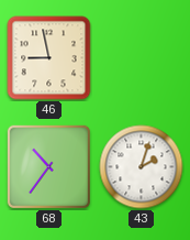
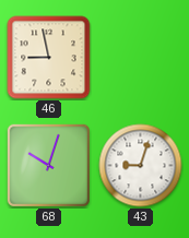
68: 10:36 -> 10:03
43: 2:03 -> 9:03
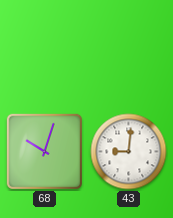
46: 8:58 -> none
43: 9:03 -> 9:01
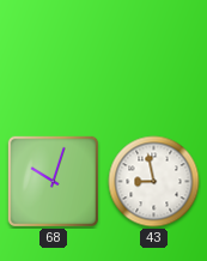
43: 9:01 -> 8:58
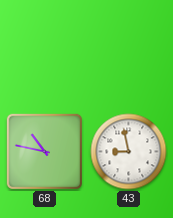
68: 10:03 -> 10:47
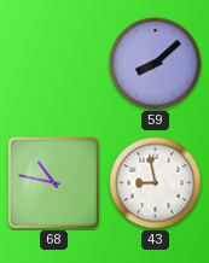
59: none -> 8:08
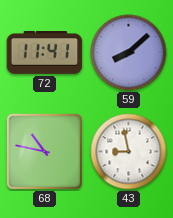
72: none -> 11:41
